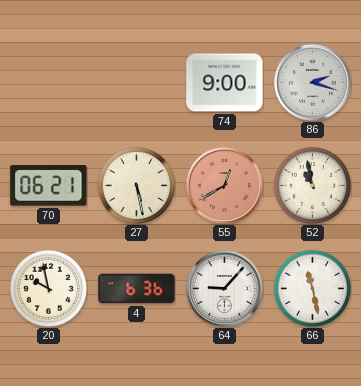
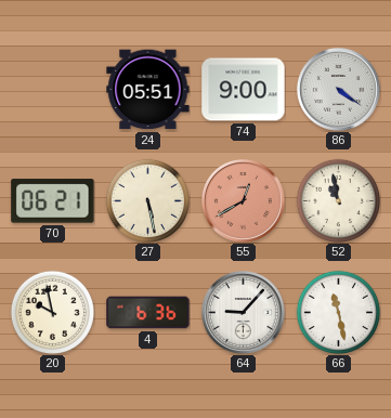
24: none -> 05:51
86: 2:18 -> 4:21
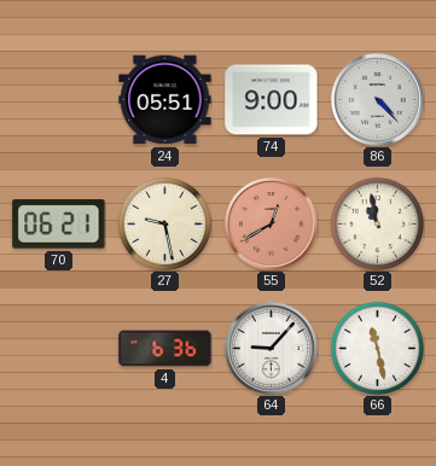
86: 4:21 -> 4:23
27: 5:28 -> 9:28
20: 9:58 -> none
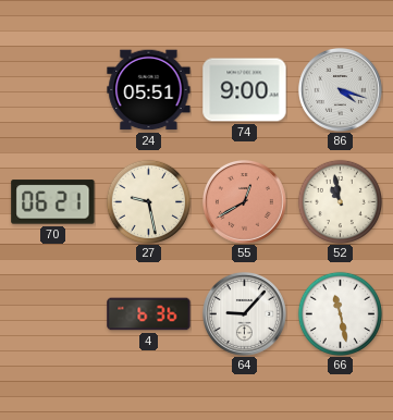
86: 4:23 -> 4:18
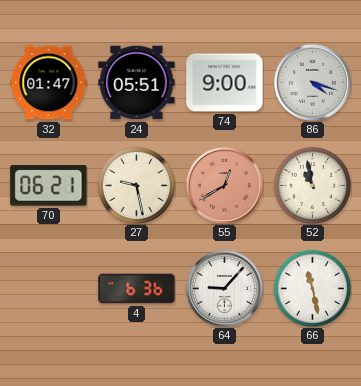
32: none -> 01:47
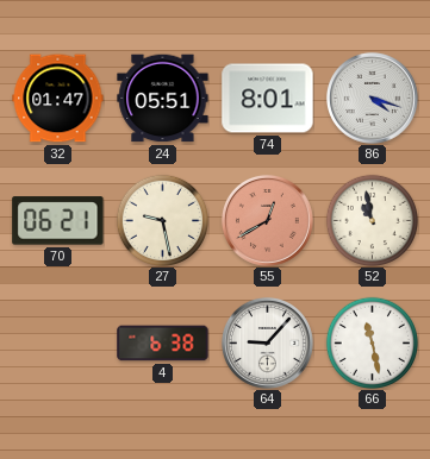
74: 9:00 -> 8:01
4: 6:36 -> 6:38
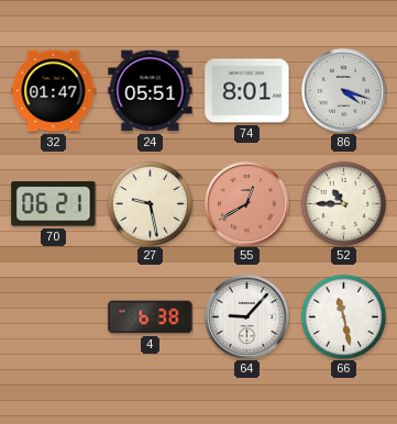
52: 10:58 -> 10:45
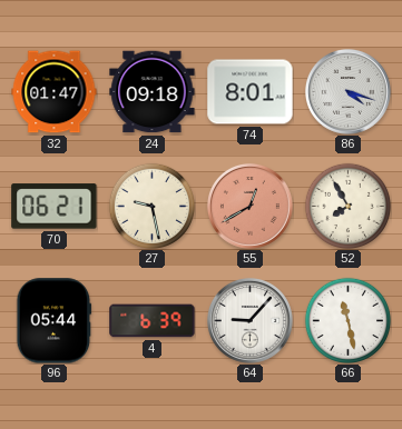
24: 05:51 -> 09:18
52: 10:45 -> 7:55
96: none -> 05:44
4: 6:38 -> 6:39
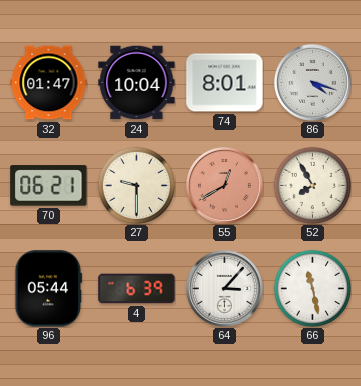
24: 09:18 -> 10:04
27: 9:28 -> 9:30
64: 9:07 -> 3:07
